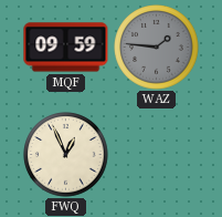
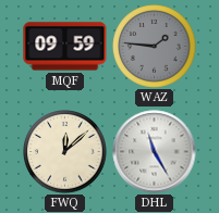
FWQ: 12:56 -> 12:08
DHL: none -> 11:25
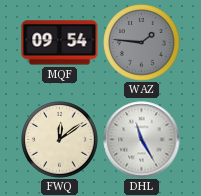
MQF: 09:59 -> 09:54
FWQ: 12:08 -> 12:09
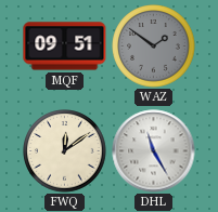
MQF: 09:54 -> 09:51
WAZ: 1:46 -> 1:51
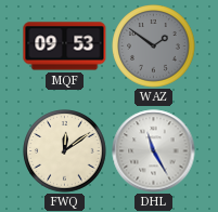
MQF: 09:51 -> 09:53
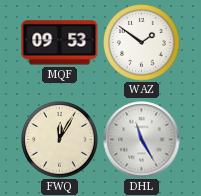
WAZ dial: grey -> white
FWQ: 12:09 -> 12:05
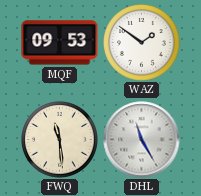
FWQ: 12:05 -> 11:29
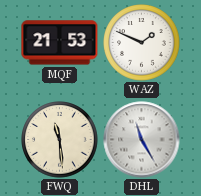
MQF: 09:53 -> 21:53
WAZ: 1:51 -> 1:49
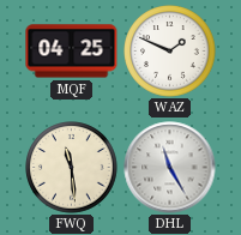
MQF: 21:53 -> 04:25
